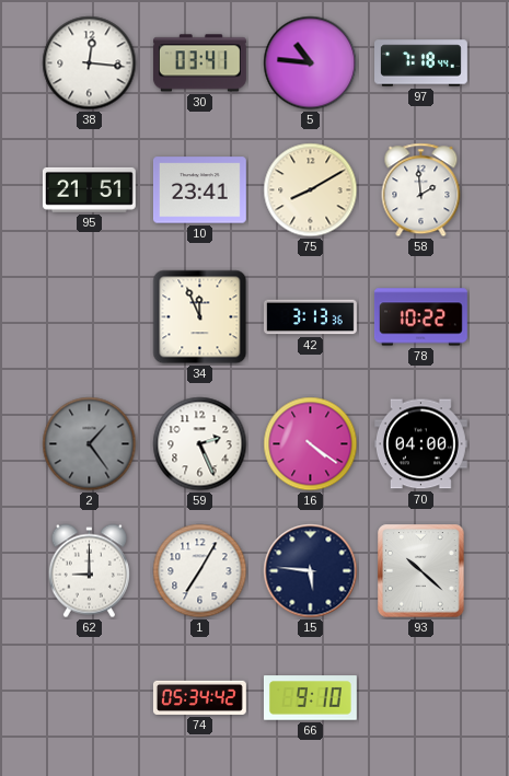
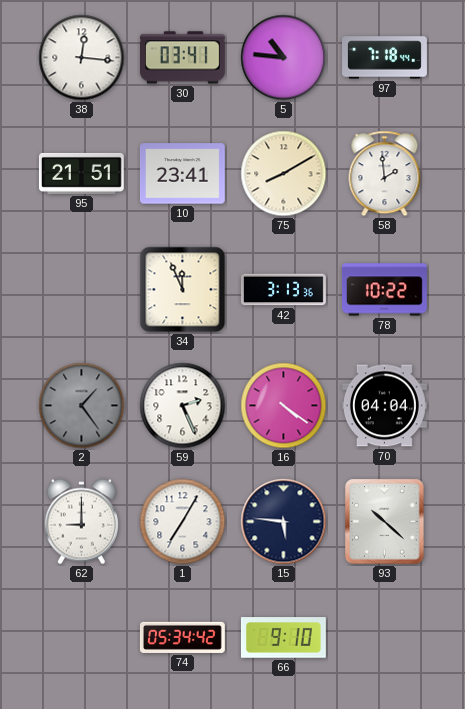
70: 04:00 -> 04:04
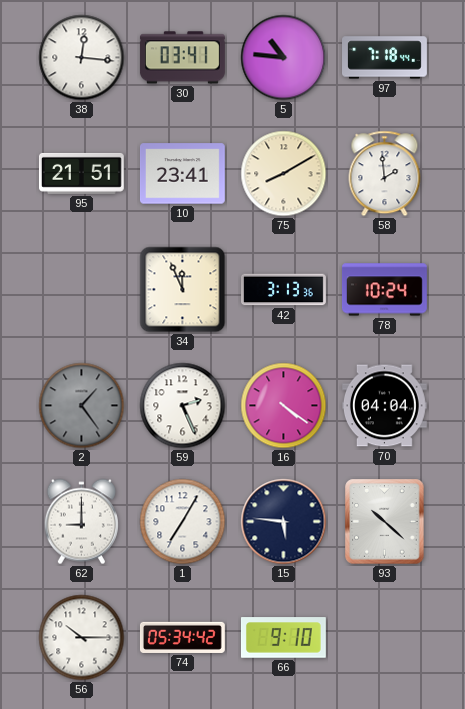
78: 10:22 -> 10:24
56: none -> 10:15
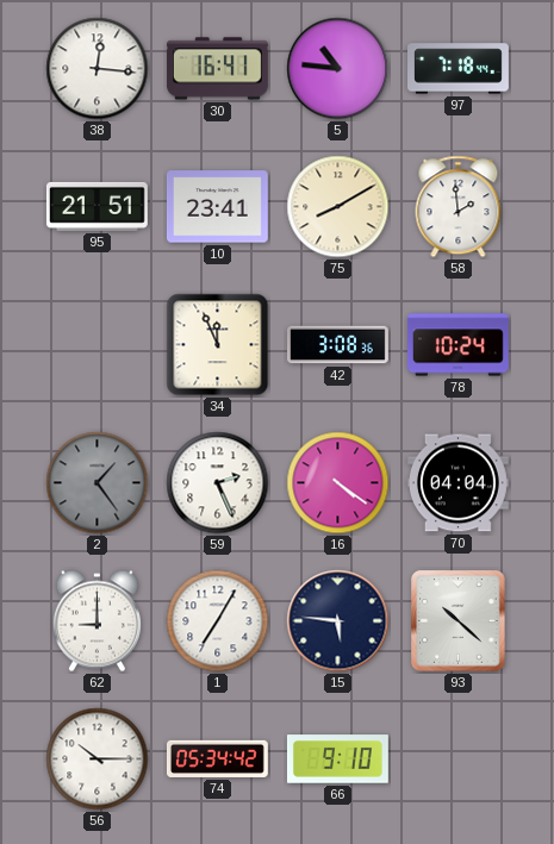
30: 03:41 -> 16:41
42: 3:13 -> 3:08
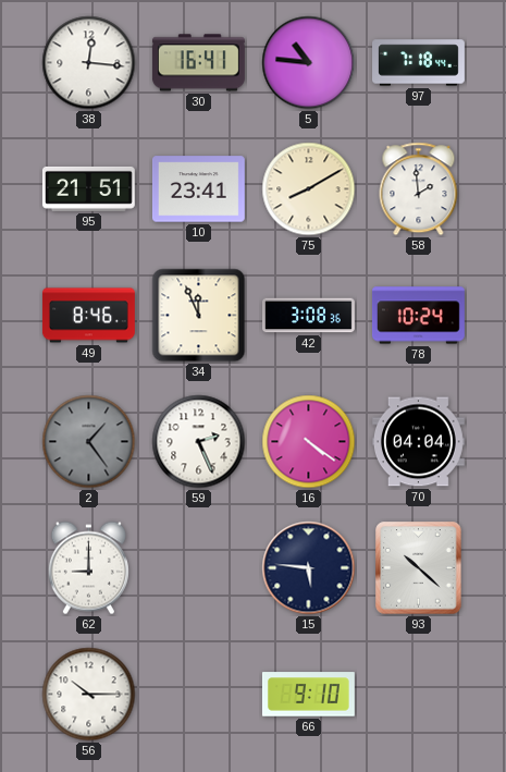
49: none -> 8:46
1: 7:05 -> none
74: 05:34 -> none
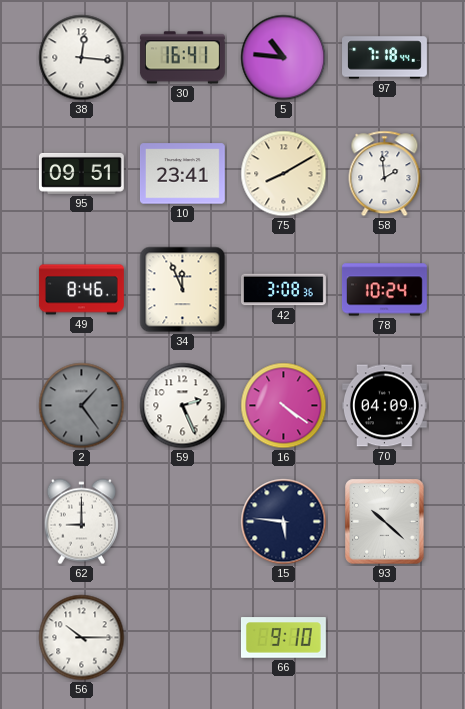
95: 21:51 -> 09:51
70: 04:04 -> 04:09
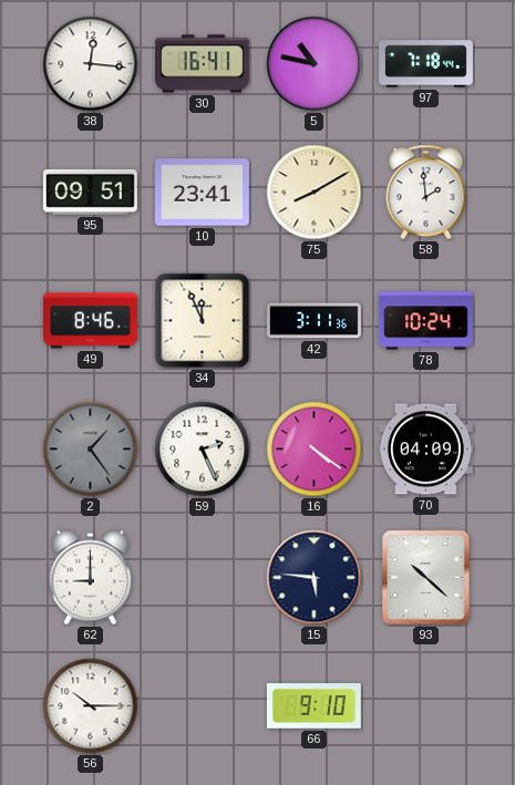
5: 10:46 -> 10:47
42: 3:08 -> 3:11
